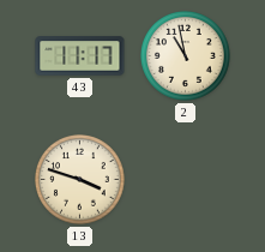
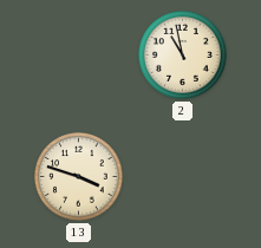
43: 11:17 -> none
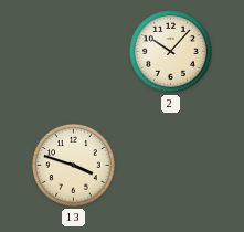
2: 10:58 -> 10:07
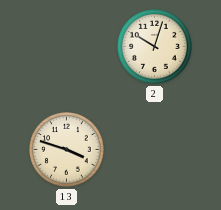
2: 10:07 -> 10:03
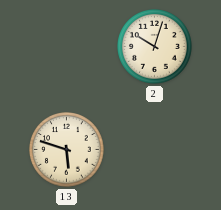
13: 3:48 -> 5:48
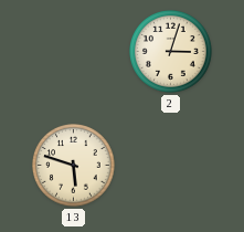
2: 10:03 -> 3:03
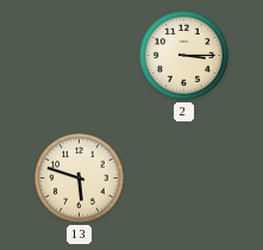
2: 3:03 -> 3:15
